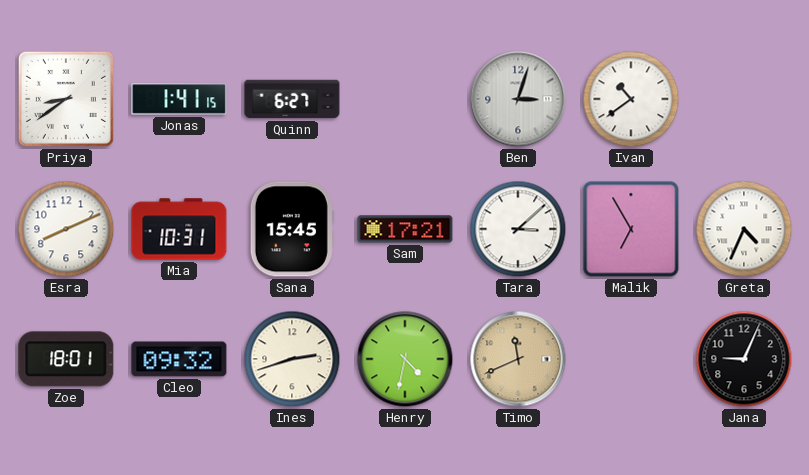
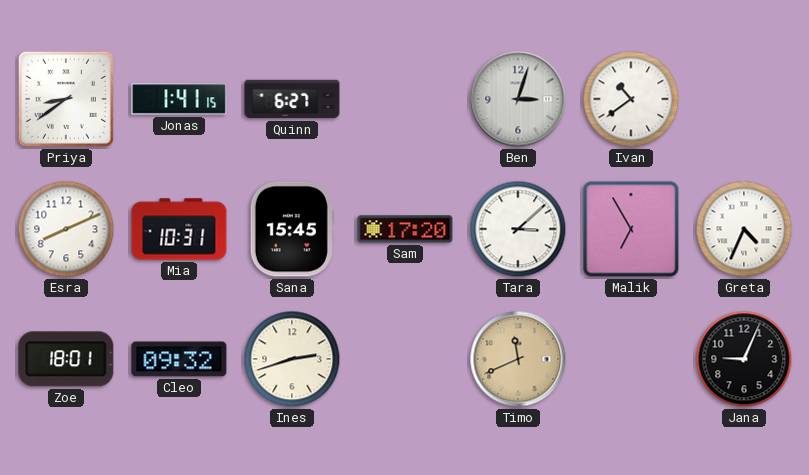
Sam: 17:21 -> 17:20
Henry: 4:32 -> none
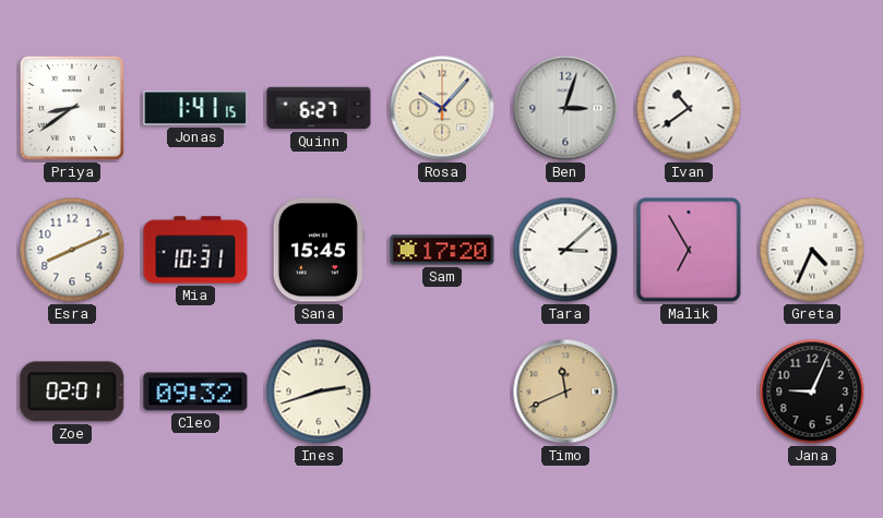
Rosa: none -> 10:07
Zoe: 18:01 -> 02:01
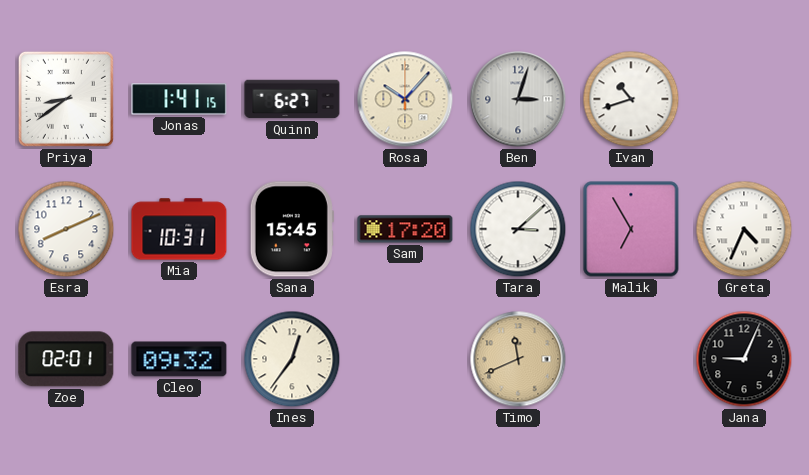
Ivan: 10:39 -> 10:42
Ines: 2:42 -> 12:36
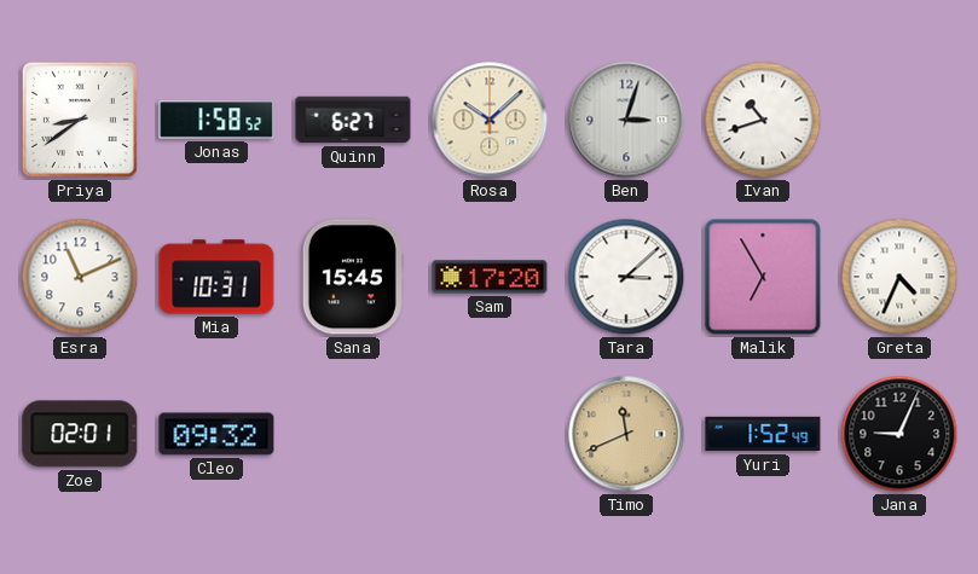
Jonas: 1:41 -> 1:58
Rosa: 10:07 -> 10:08
Esra: 8:11 -> 11:11
Ines: 12:36 -> none
Yuri: none -> 1:52
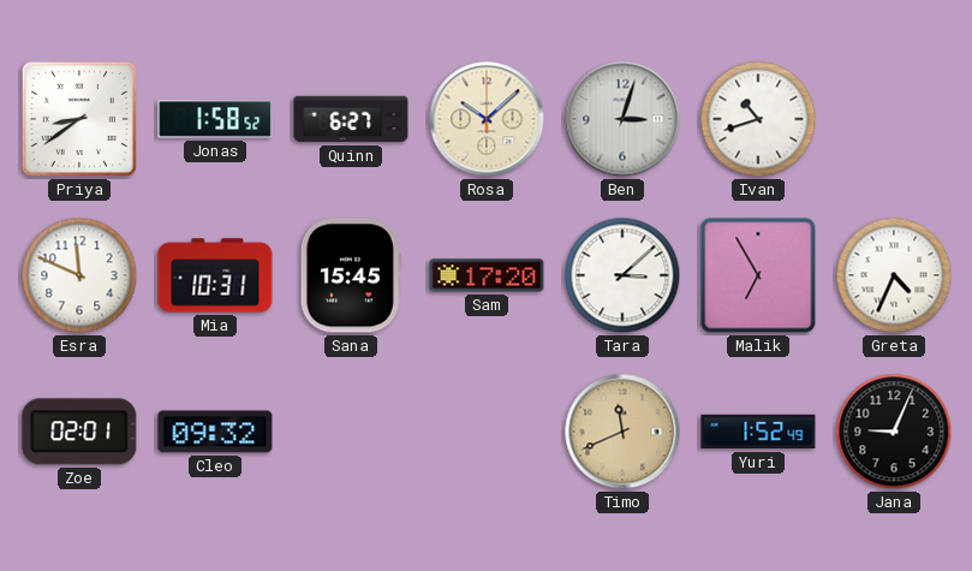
Esra: 11:11 -> 11:49
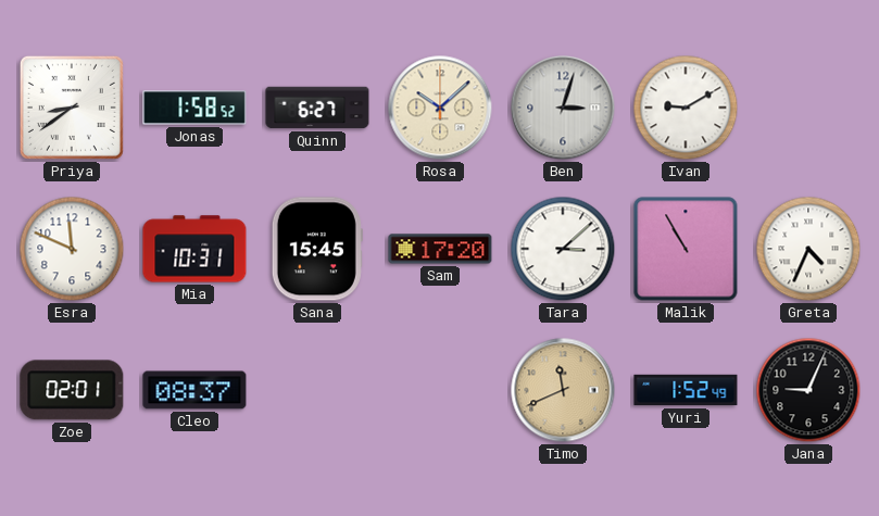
Ivan: 10:42 -> 9:10
Malik: 6:55 -> 10:55
Cleo: 09:32 -> 08:37
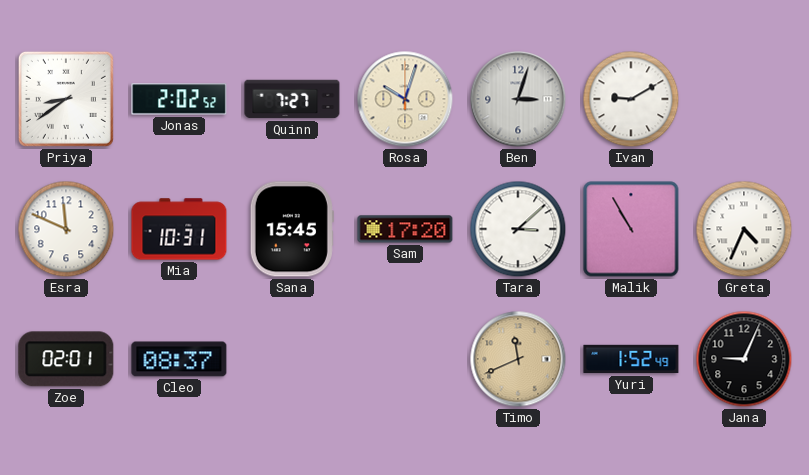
Jonas: 1:58 -> 2:02
Quinn: 6:27 -> 7:27
Rosa: 10:08 -> 10:03
